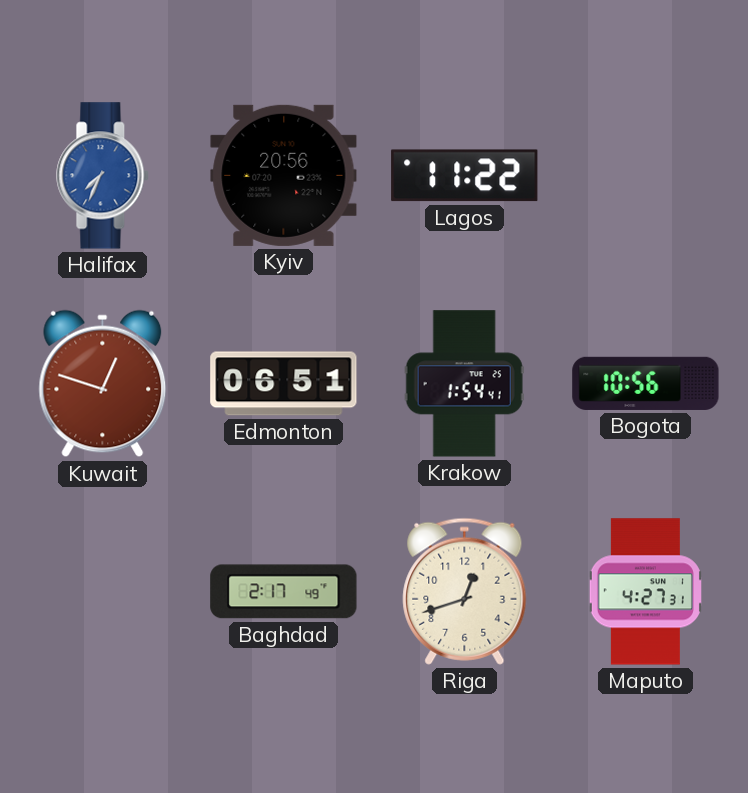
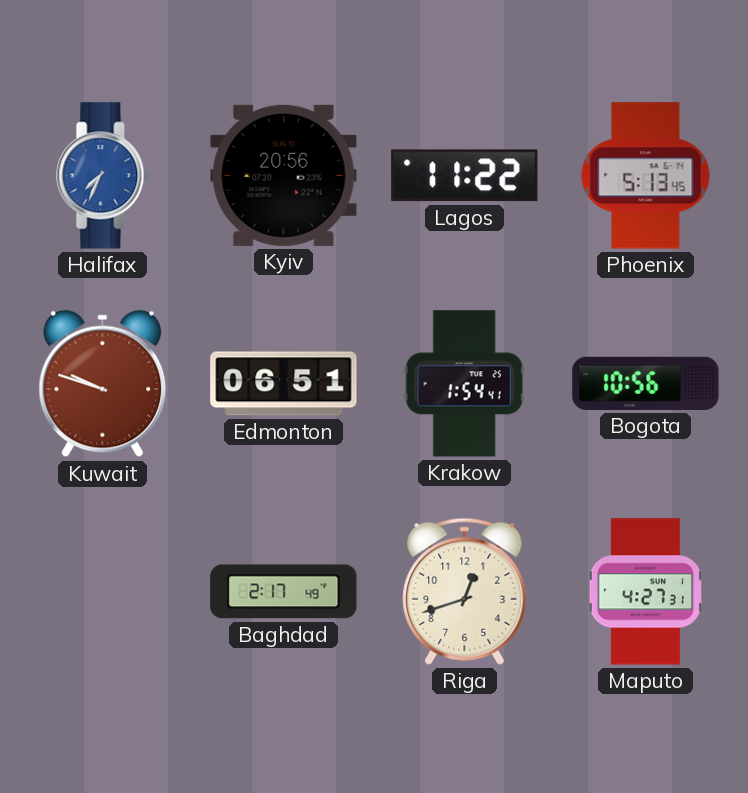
Phoenix: none -> 5:13
Kuwait: 12:48 -> 9:48
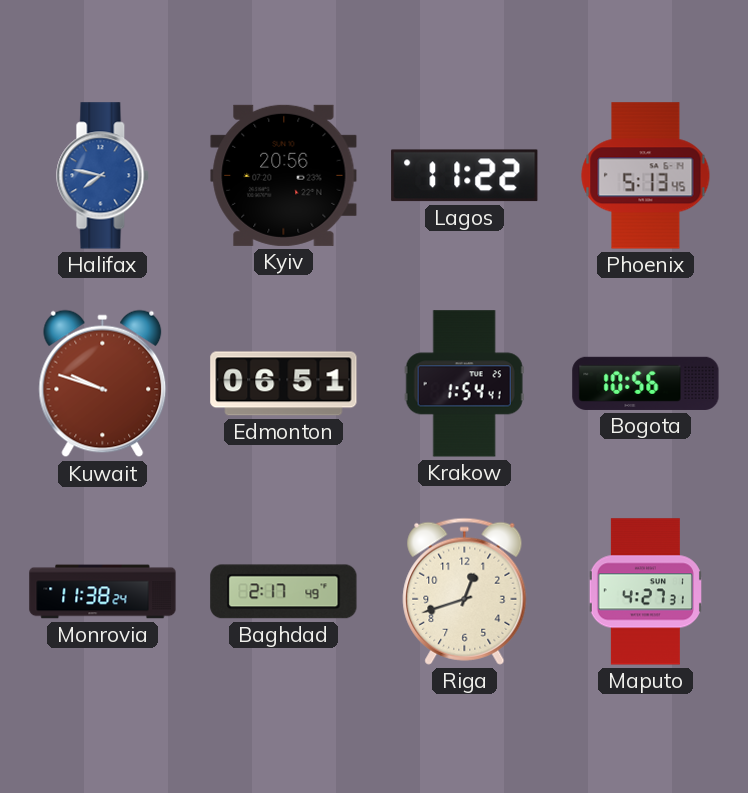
Halifax: 7:34 -> 7:47
Monrovia: none -> 11:38
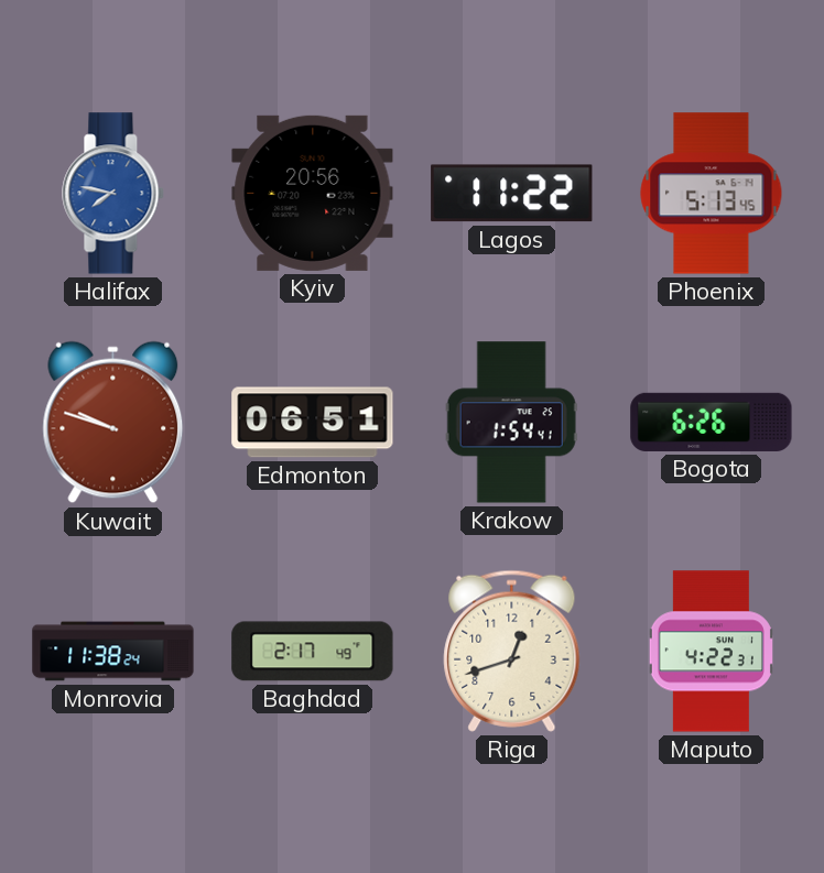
Bogota: 10:56 -> 6:26
Maputo: 4:27 -> 4:22
